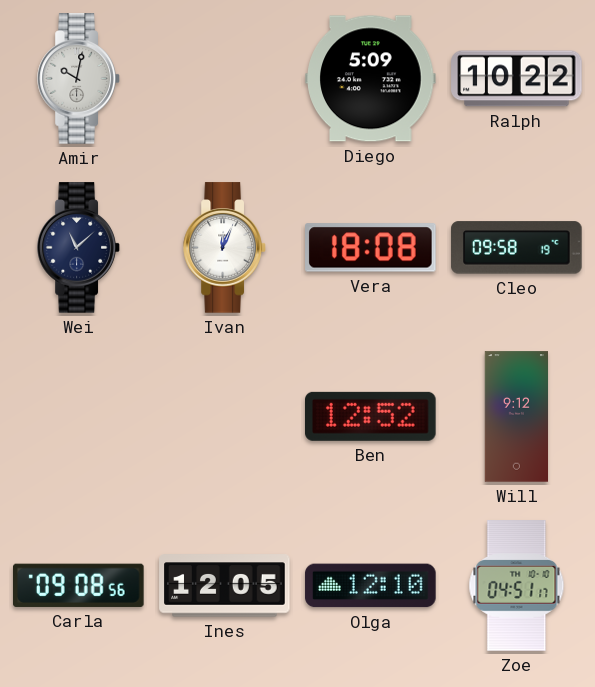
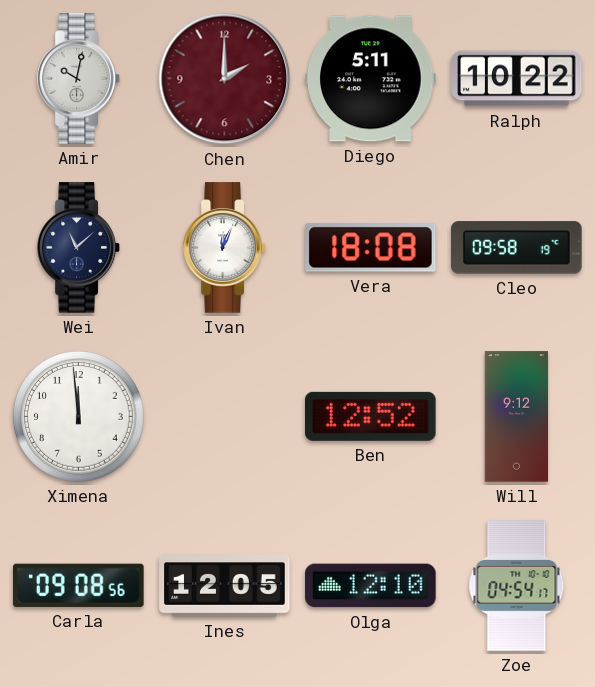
Chen: none -> 2:00
Diego: 5:09 -> 5:11
Ximena: none -> 11:59
Zoe: 04:51 -> 04:54
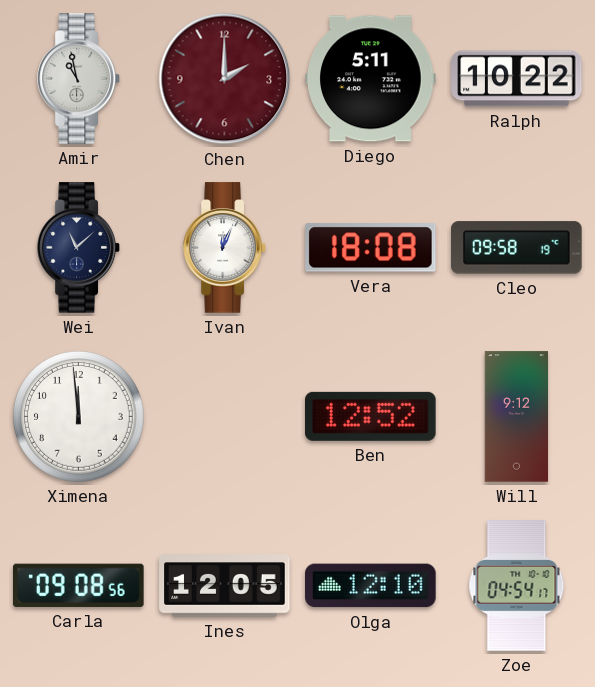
Amir: 10:02 -> 10:58
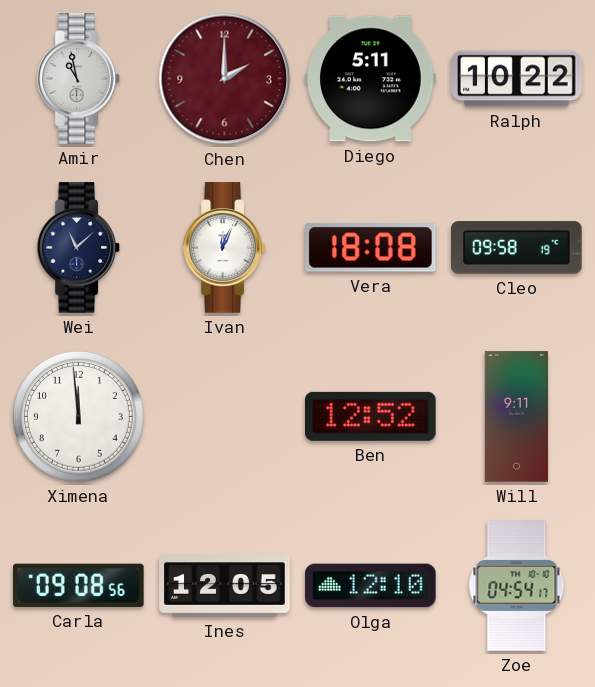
Will: 9:12 -> 9:11
